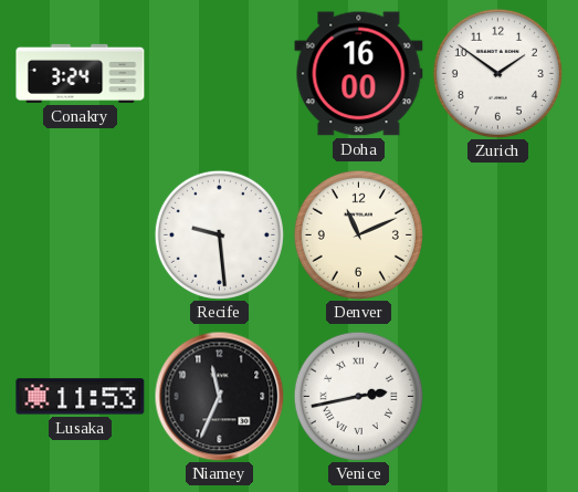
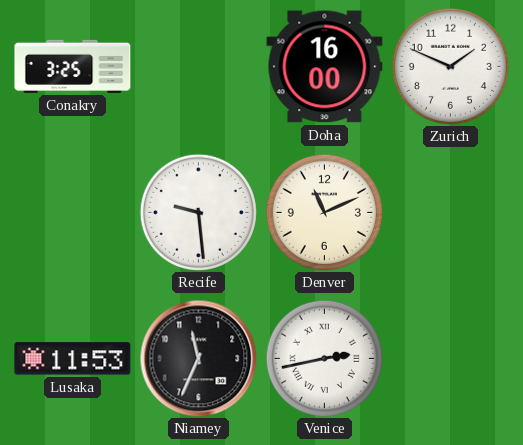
Conakry: 3:24 -> 3:25
Zurich: 1:51 -> 1:49
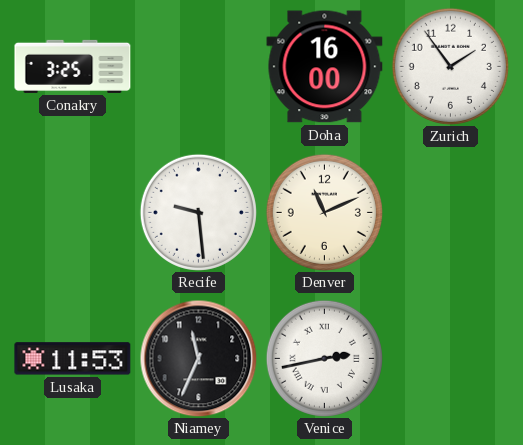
Zurich: 1:49 -> 1:54
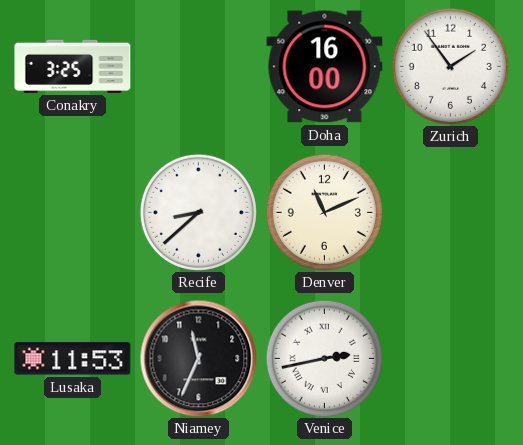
Recife: 9:29 -> 8:38
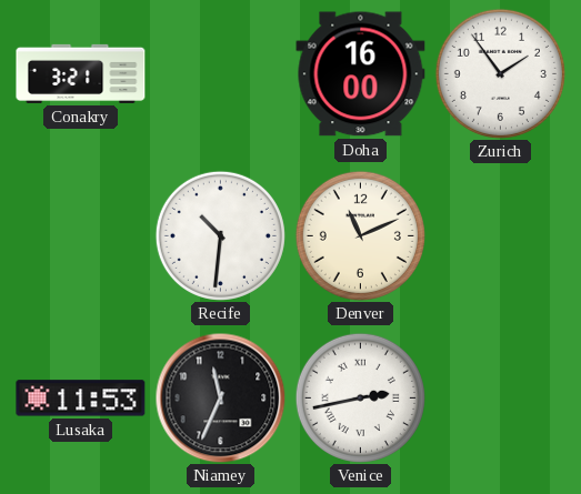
Conakry: 3:25 -> 3:21
Recife: 8:38 -> 10:31
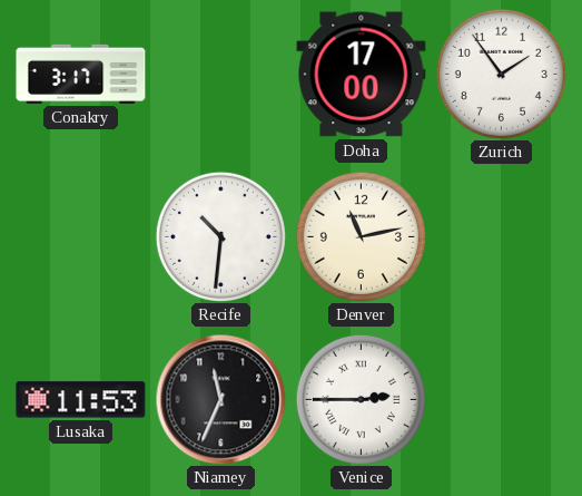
Conakry: 3:21 -> 3:17
Doha: 16:00 -> 17:00
Denver: 11:11 -> 11:13
Venice: 2:43 -> 2:45
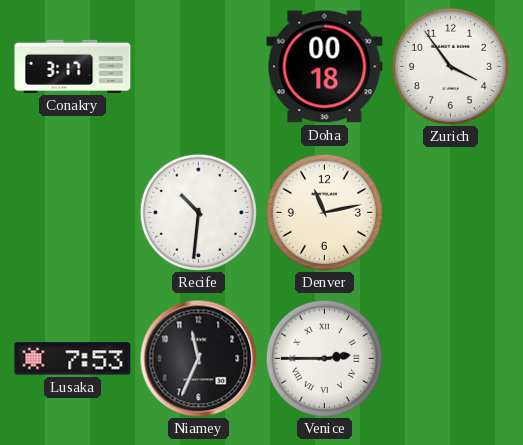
Doha: 17:00 -> 00:18
Zurich: 1:54 -> 3:54
Lusaka: 11:53 -> 7:53
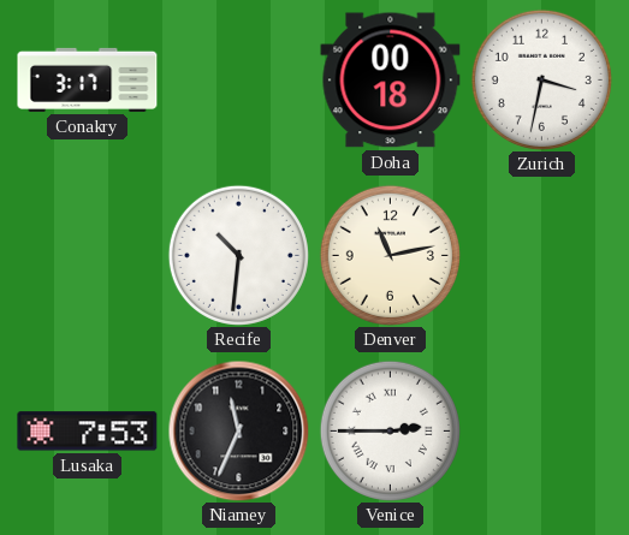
Zurich: 3:54 -> 3:32
